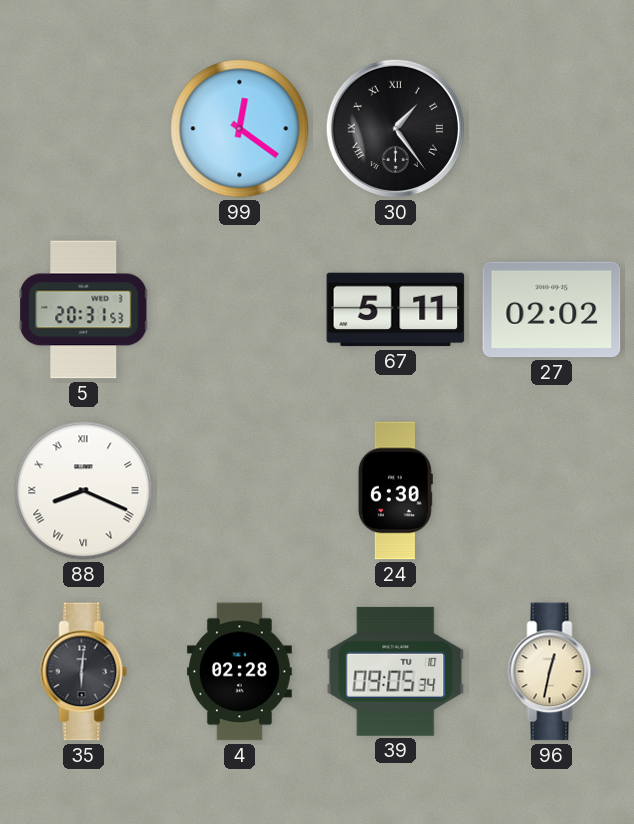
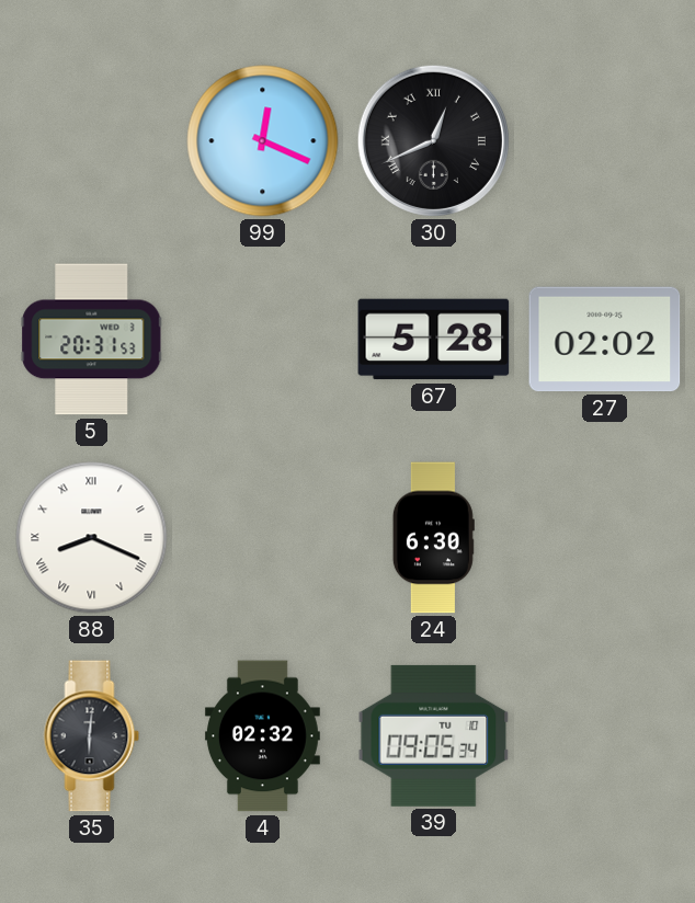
99: 12:21 -> 12:19
30: 1:24 -> 12:41
67: 5:11 -> 5:28
4: 02:28 -> 02:32
96: 12:32 -> none
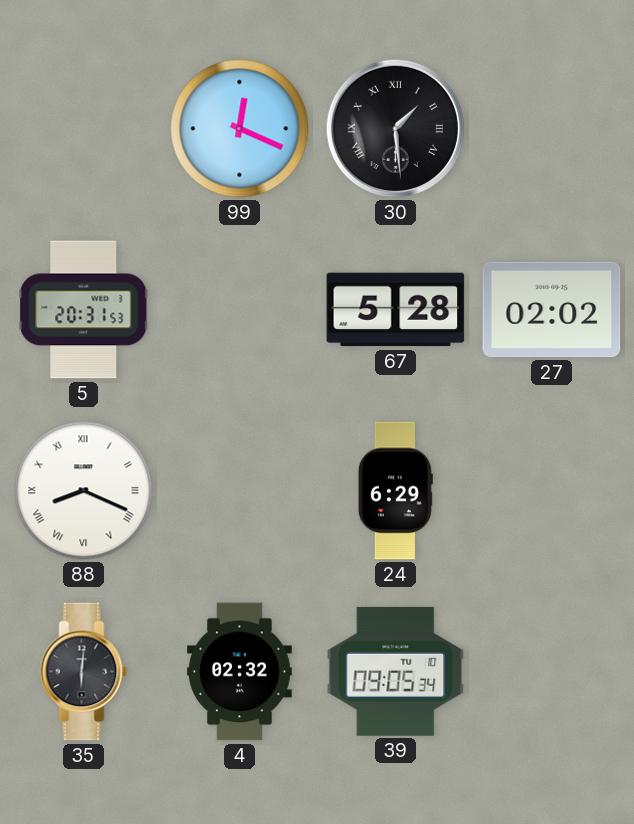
30: 12:41 -> 1:29
24: 6:30 -> 6:29
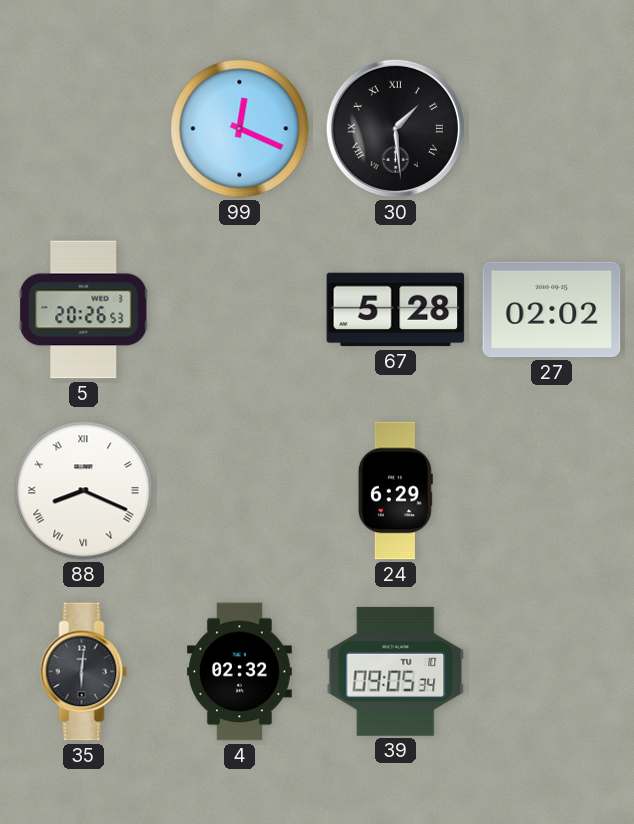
5: 20:31 -> 20:26
